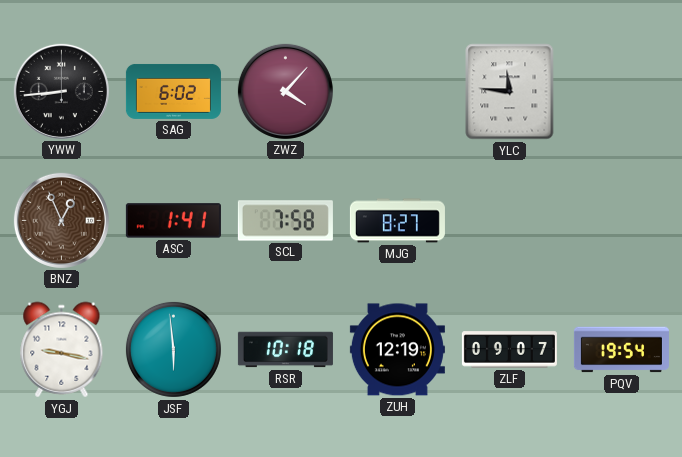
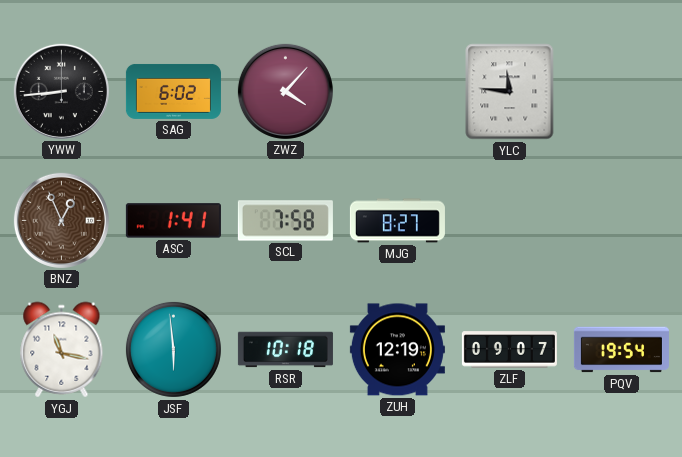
YGJ: 9:17 -> 11:17
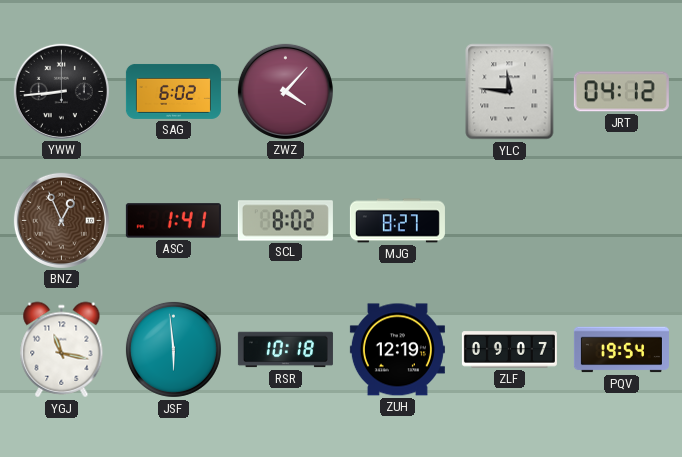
JRT: none -> 04:12
SCL: 7:58 -> 8:02
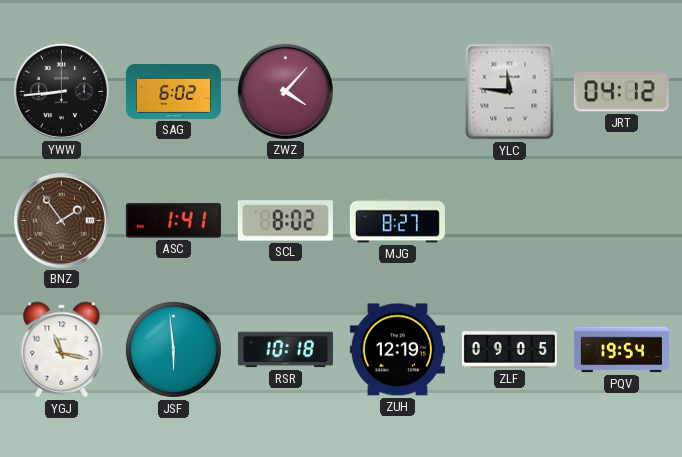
BNZ: 12:56 -> 1:54
ZLF: 09:07 -> 09:05
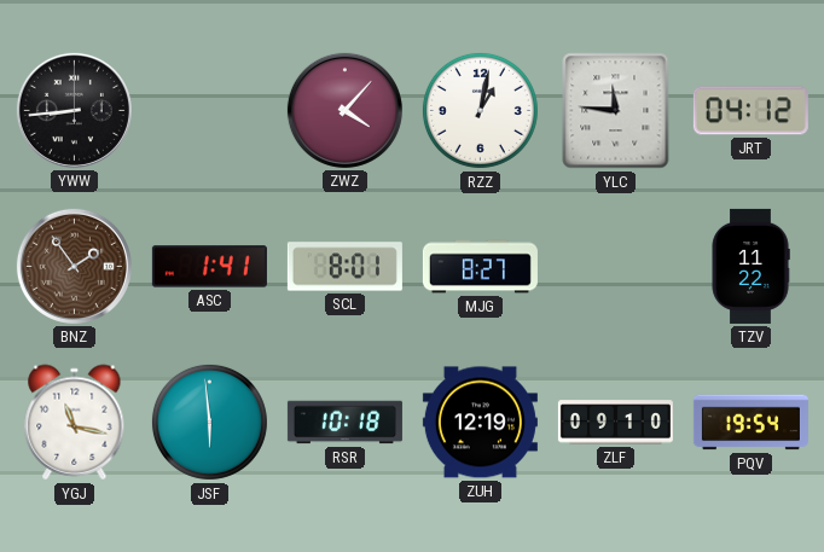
SAG: 6:02 -> none
RZZ: none -> 1:02
SCL: 8:02 -> 8:01
TZV: none -> 11:22
ZLF: 09:05 -> 09:10
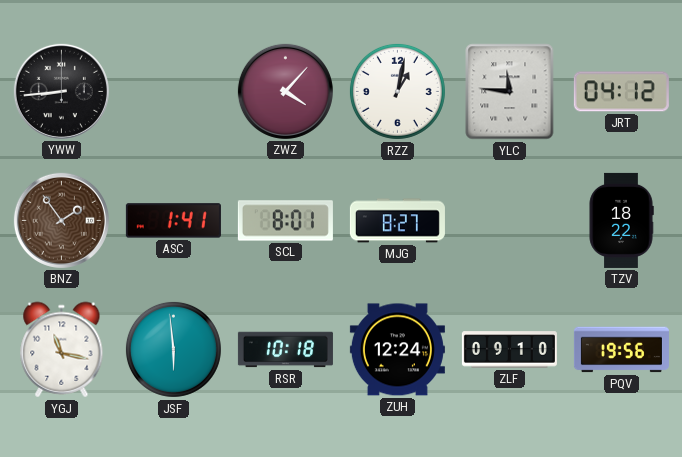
TZV: 11:22 -> 18:22
ZUH: 12:19 -> 12:24
PQV: 19:54 -> 19:56
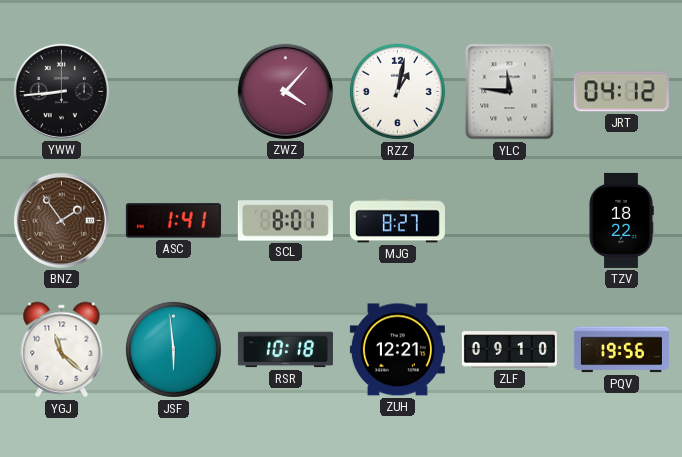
YGJ: 11:17 -> 11:22
ZUH: 12:24 -> 12:21
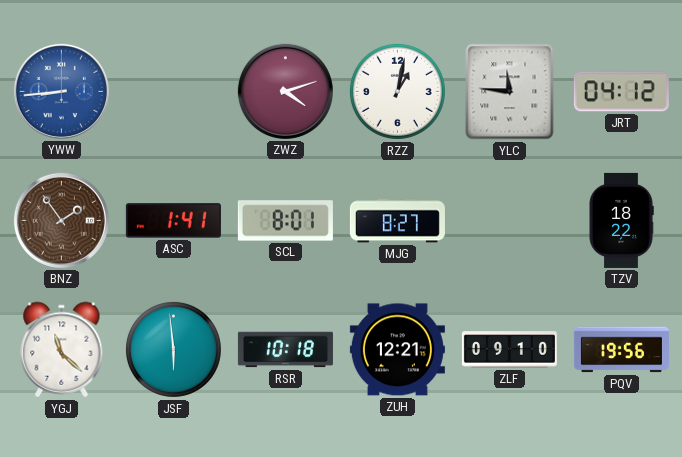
YWW dial: black -> blue
ZWZ: 4:07 -> 4:12
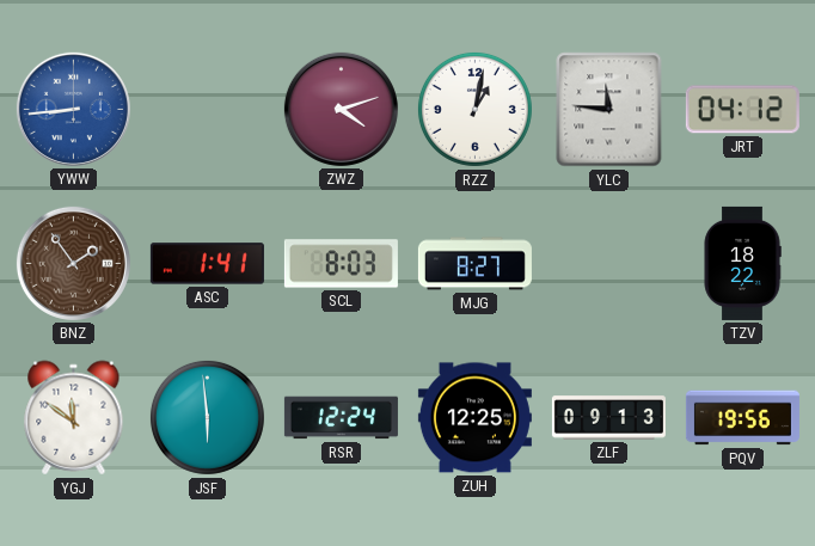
SCL: 8:01 -> 8:03
YGJ: 11:22 -> 11:51
RSR: 10:18 -> 12:24
ZUH: 12:21 -> 12:25
ZLF: 09:10 -> 09:13
